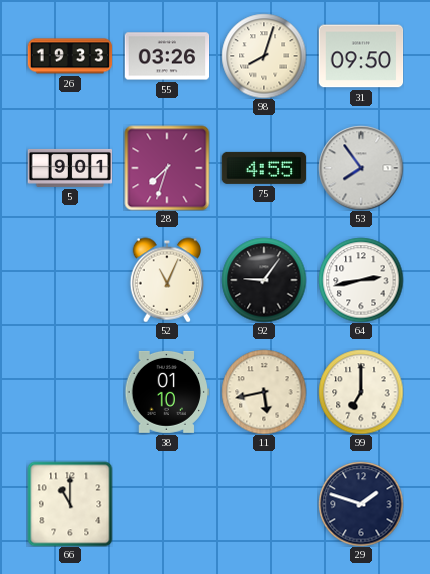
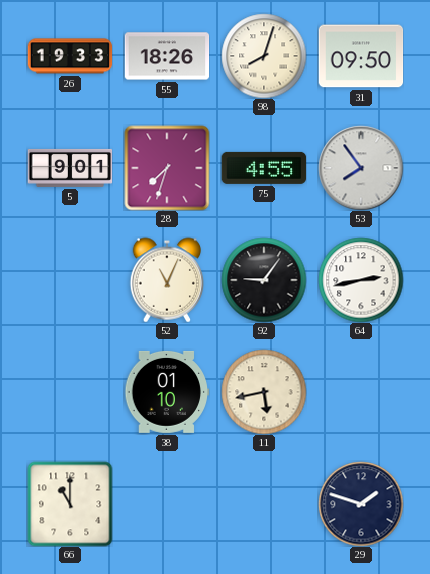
55: 03:26 -> 18:26
99: 7:00 -> none
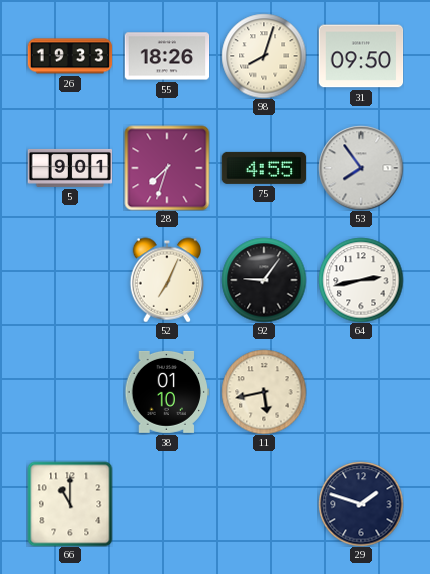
52: 11:04 -> 7:04
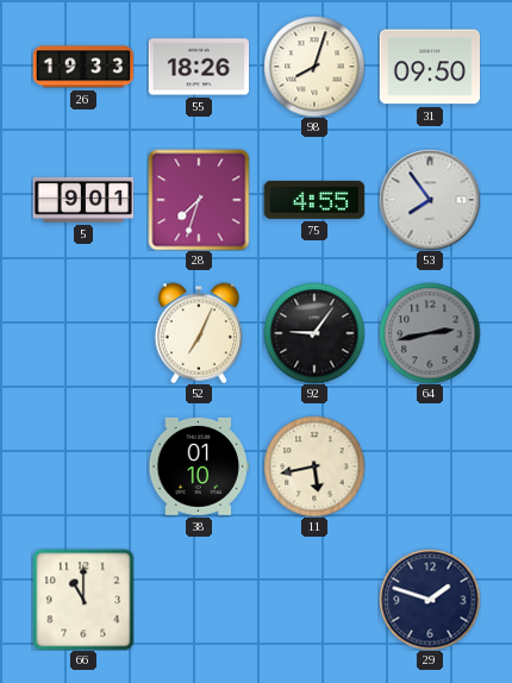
64 dial: white -> grey
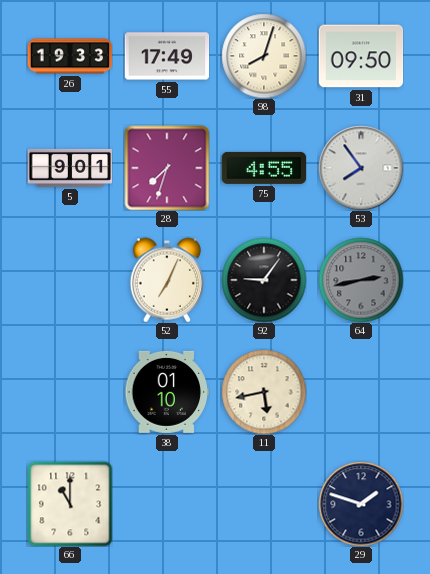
55: 18:26 -> 17:49
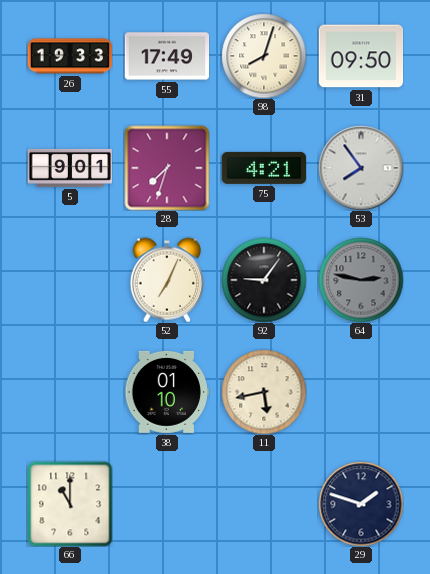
75: 4:55 -> 4:21
64: 2:43 -> 2:47
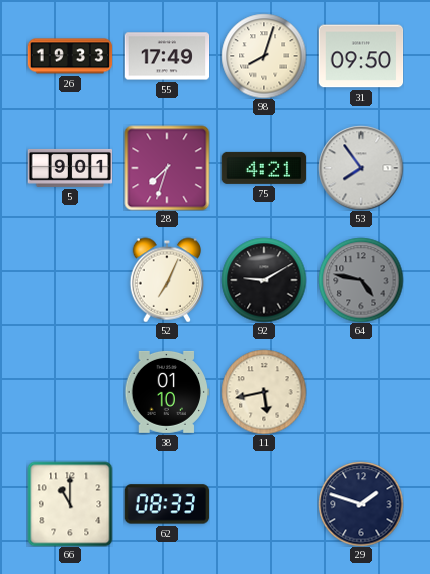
92: 9:06 -> 9:10
64: 2:47 -> 4:47
62: none -> 08:33
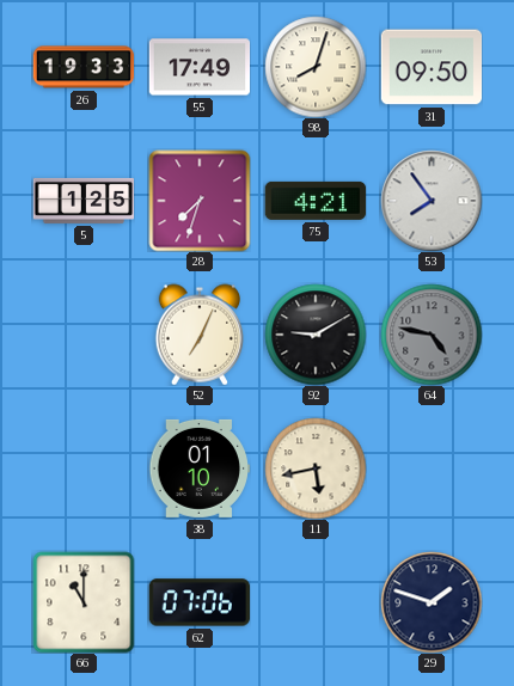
5: 9:01 -> 1:25
62: 08:33 -> 07:06
